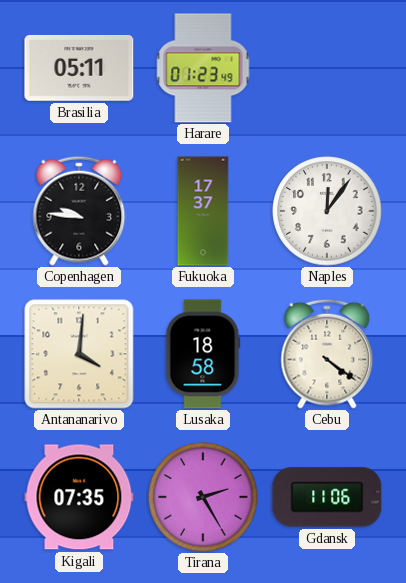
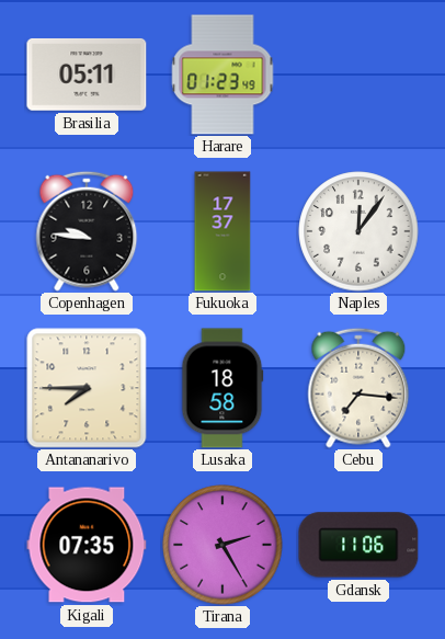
Antananarivo: 4:01 -> 7:45
Cebu: 4:21 -> 7:16
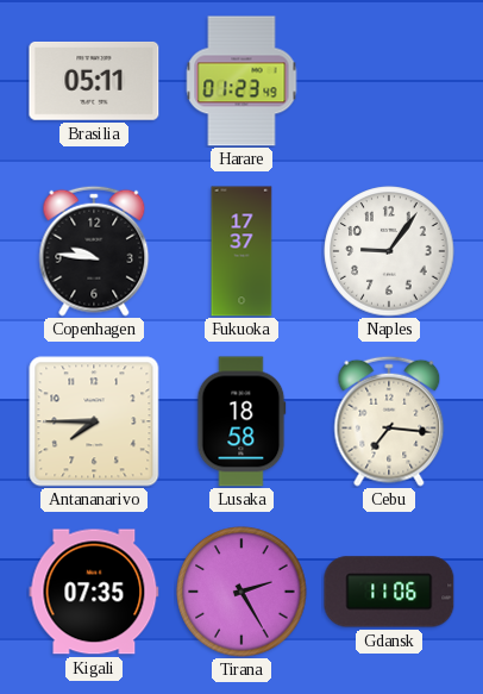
Naples: 12:06 -> 9:06
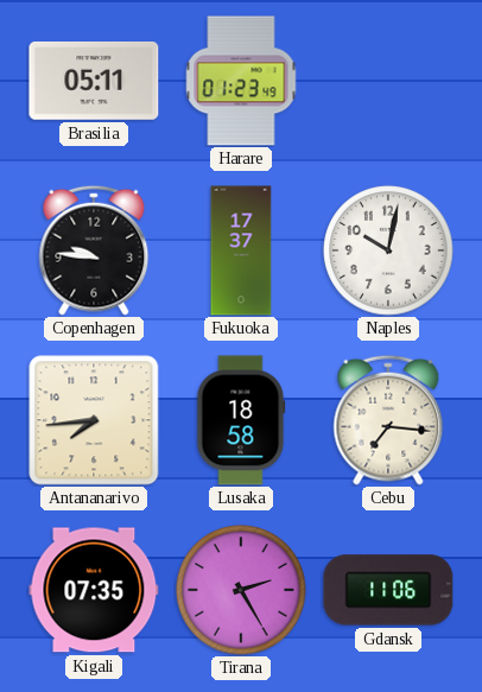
Naples: 9:06 -> 10:02
Antananarivo: 7:45 -> 7:44
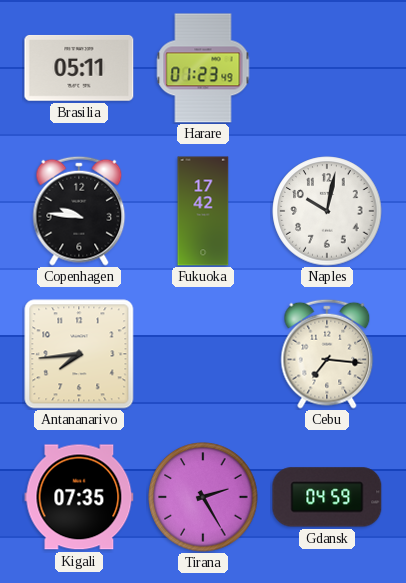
Fukuoka: 17:37 -> 17:42
Lusaka: 18:58 -> none
Gdansk: 11:06 -> 04:59
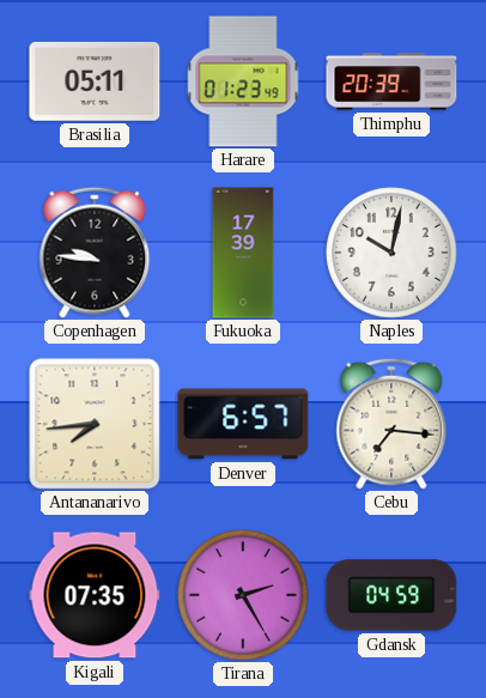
Thimphu: none -> 20:39
Fukuoka: 17:42 -> 17:39
Denver: none -> 6:57
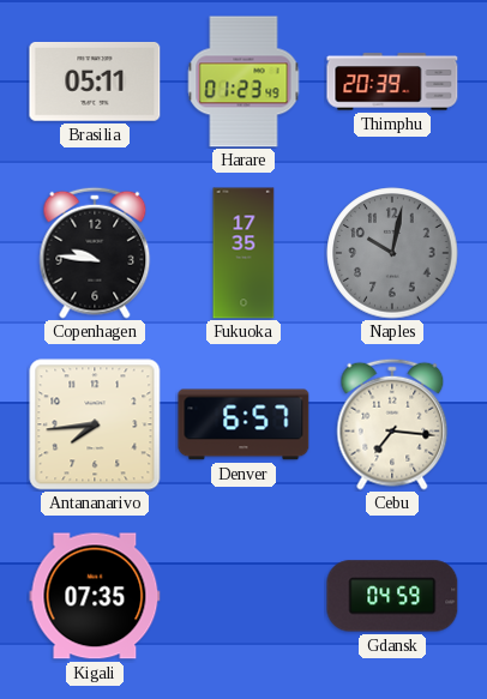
Fukuoka: 17:39 -> 17:35
Naples dial: white -> grey
Tirana: 2:25 -> none
